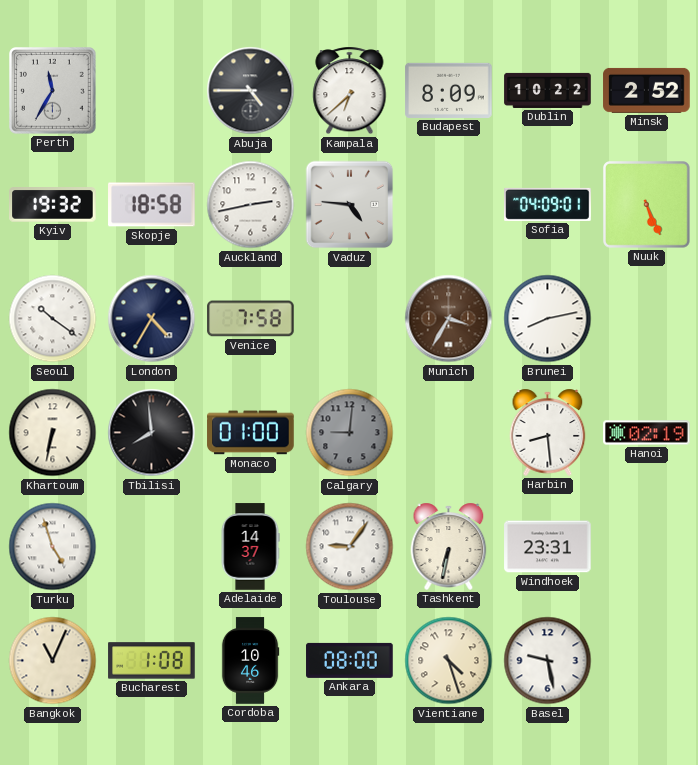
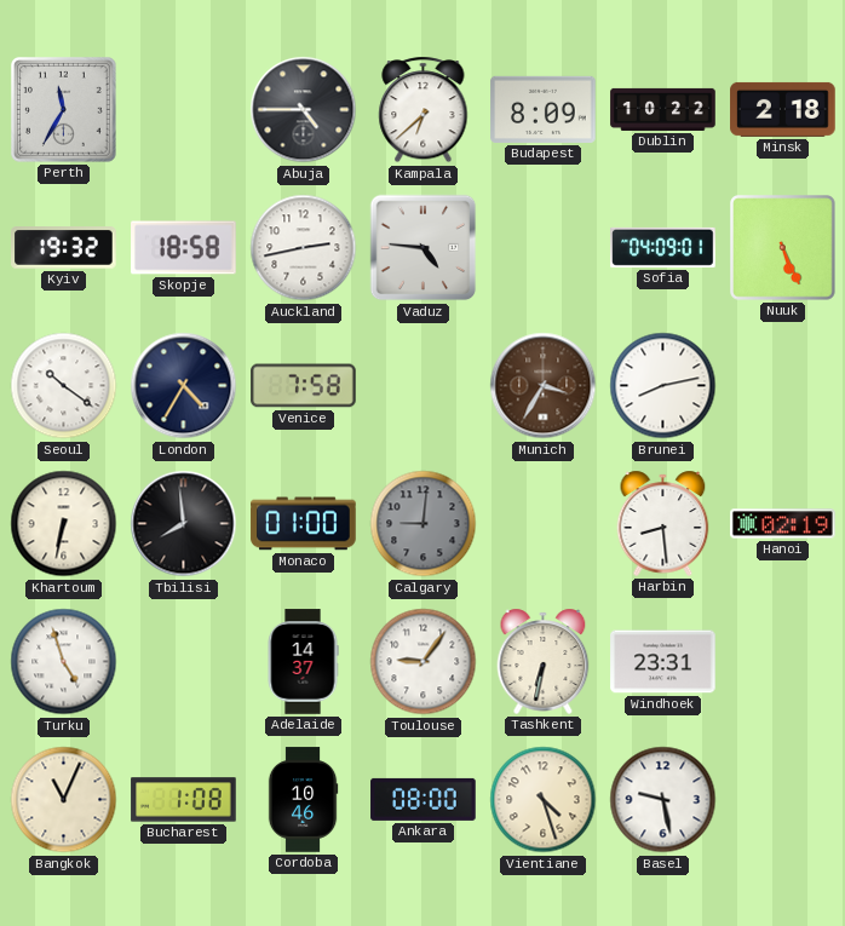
Minsk: 2:52 -> 2:18
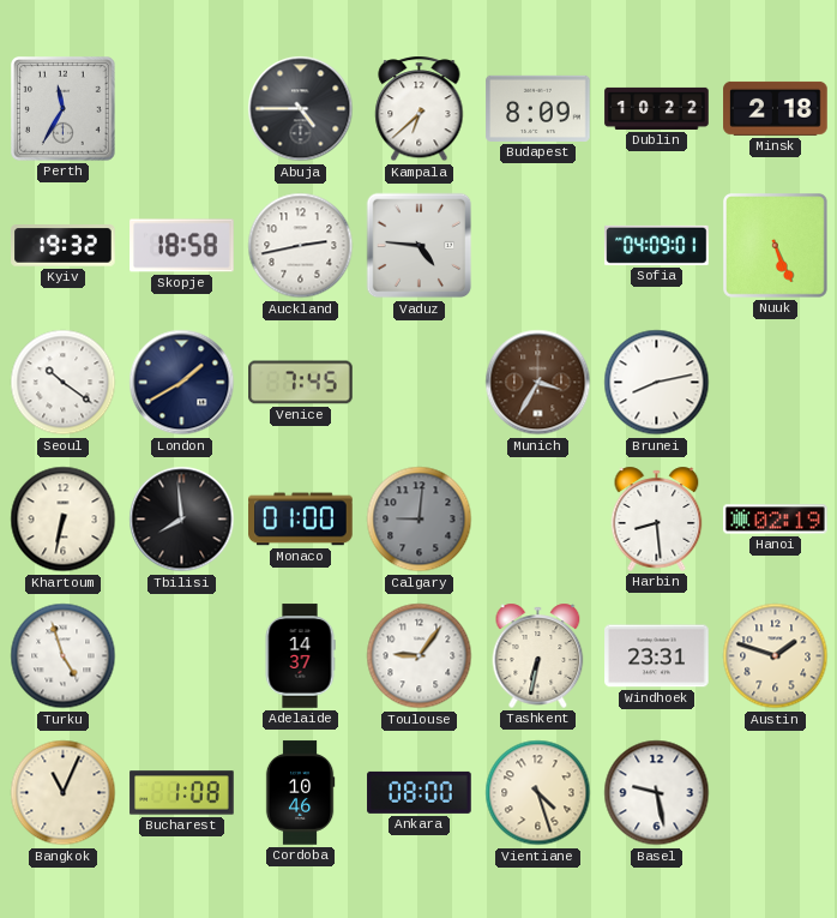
London: 4:35 -> 1:40
Venice: 7:58 -> 7:45
Austin: none -> 1:48
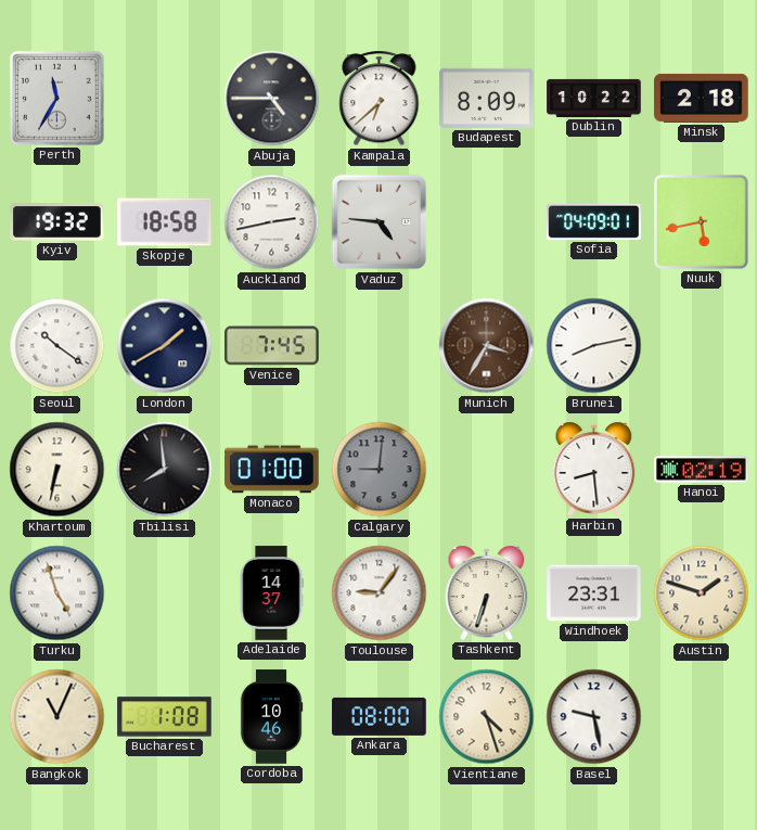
Nuuk: 5:26 -> 5:43
Tashkent: 6:32 -> 6:33
